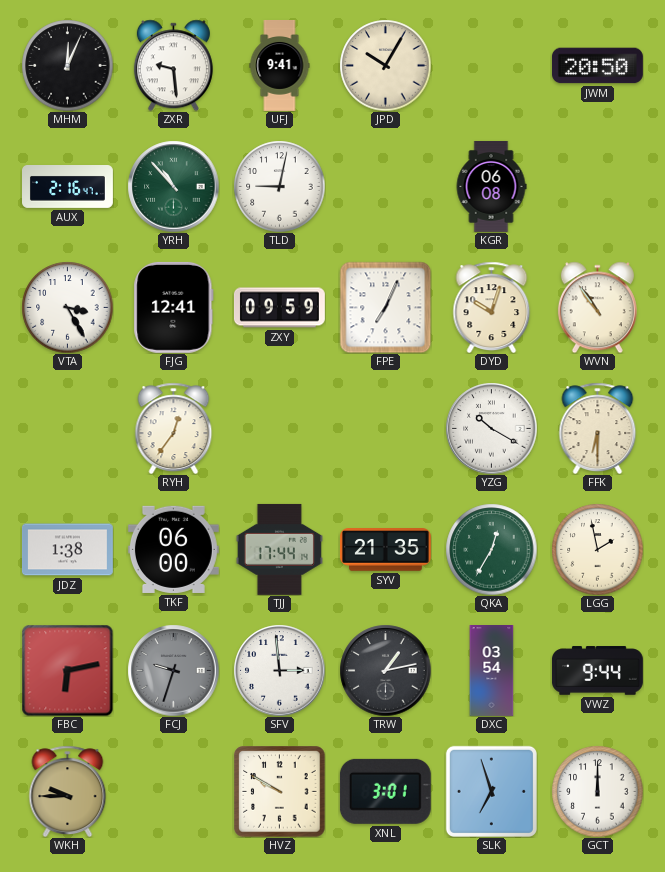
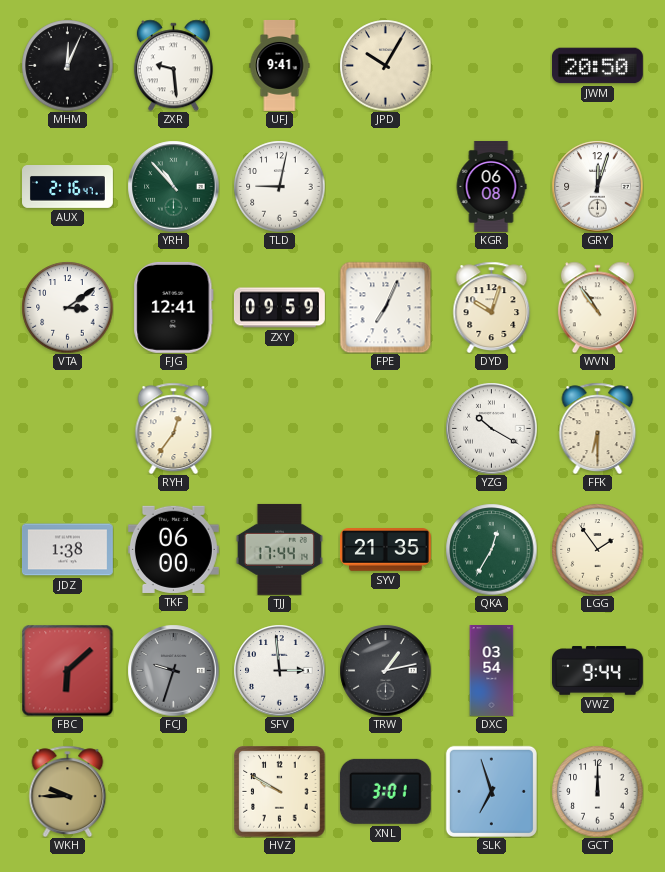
GRY: none -> 12:03
VTA: 3:25 -> 3:09
LGG: 1:58 -> 1:54
FBC: 6:13 -> 6:08
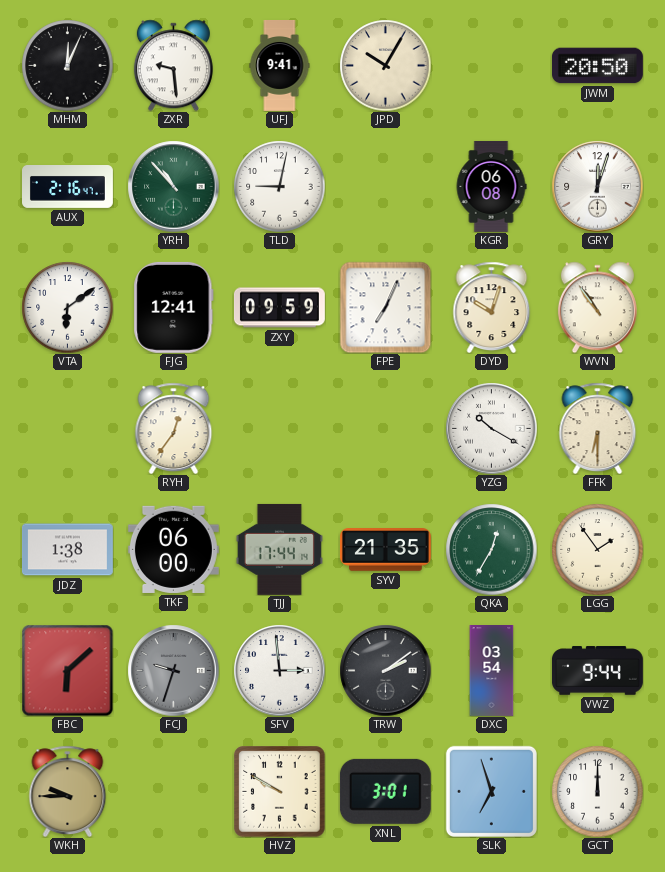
VTA: 3:09 -> 6:09
TRW: 1:13 -> 2:09
